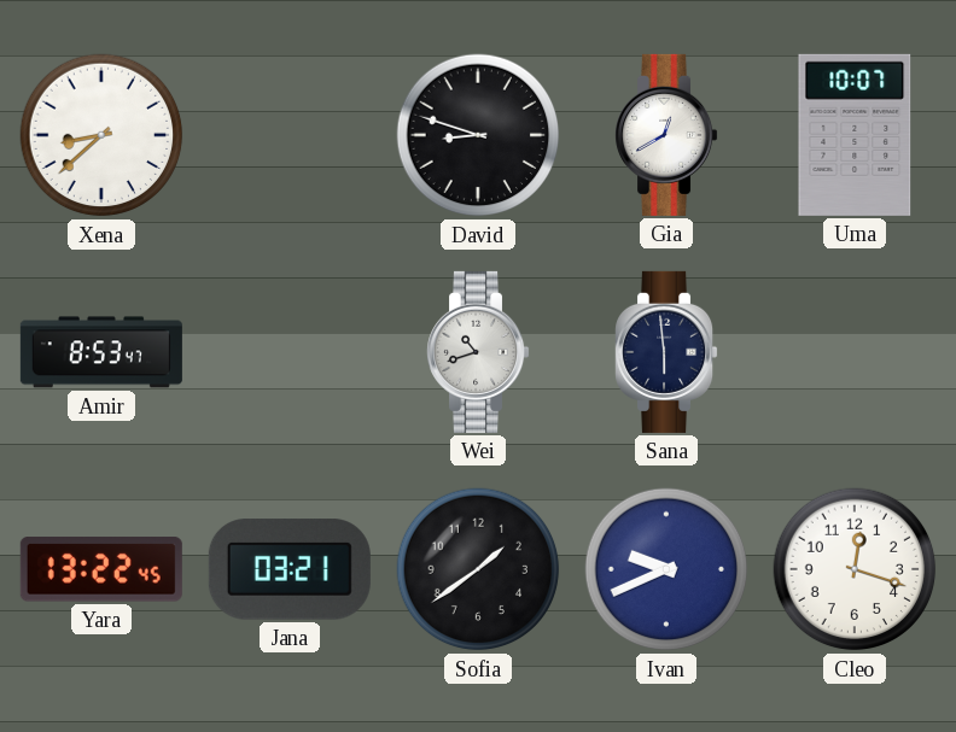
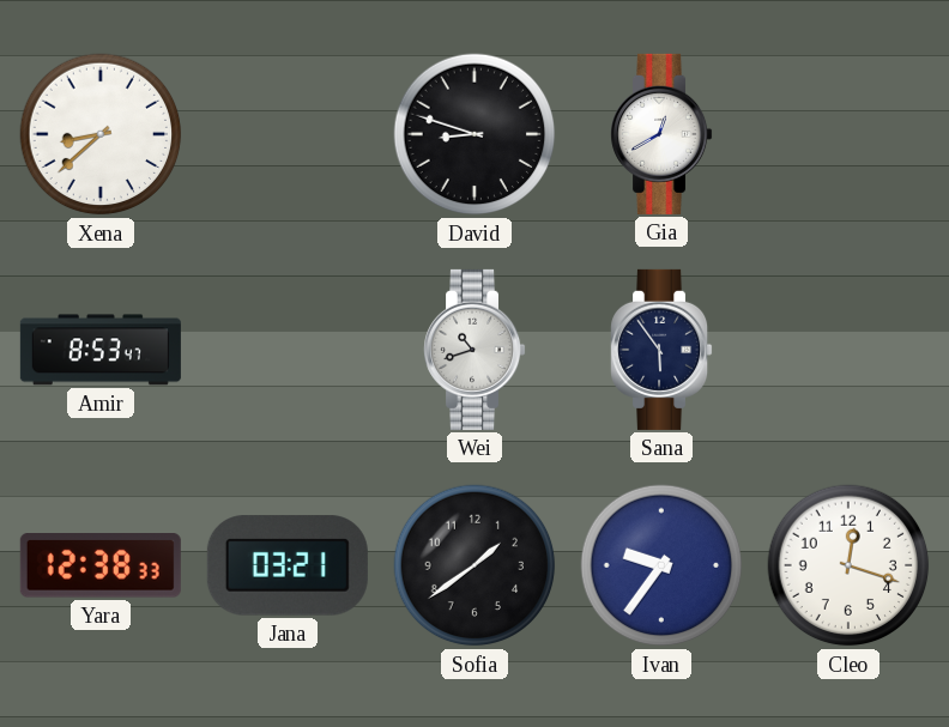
Uma: 10:07 -> none
Sana: 5:59 -> 5:54
Yara: 13:22 -> 12:38
Ivan: 9:41 -> 9:36
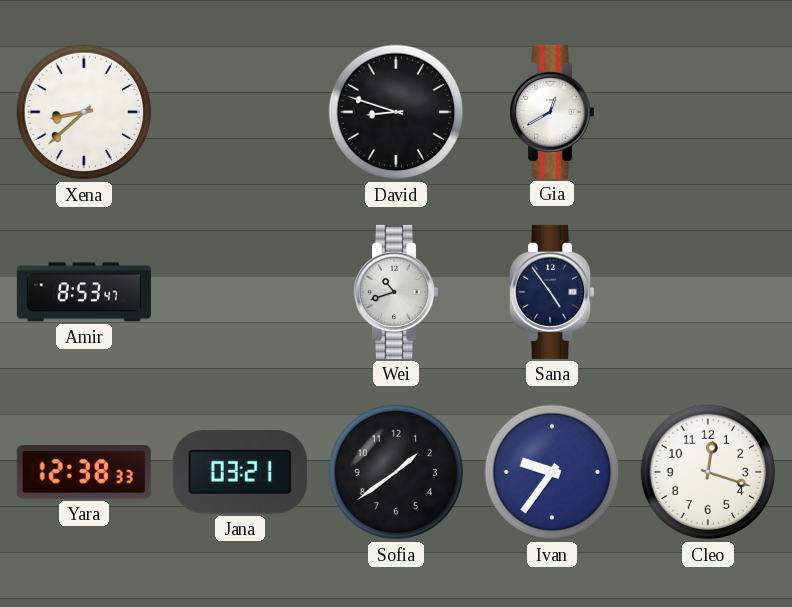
Sana: 5:54 -> 4:54
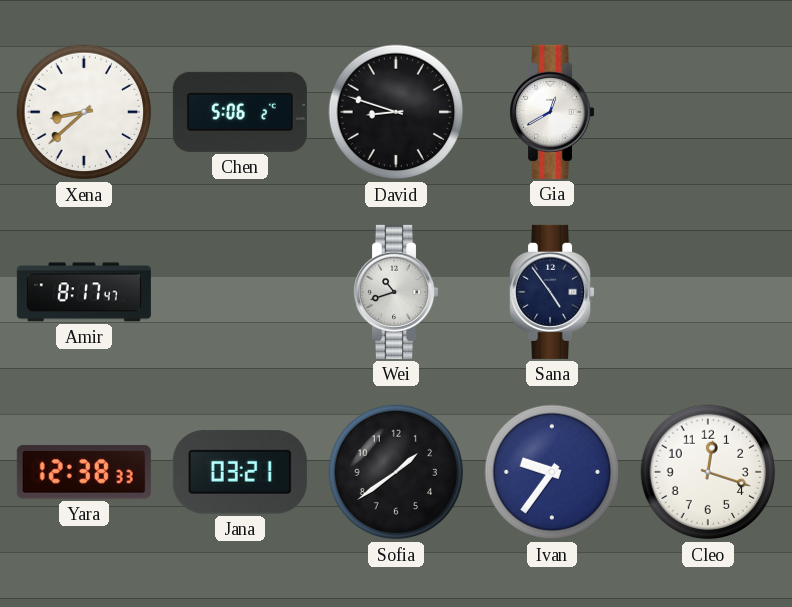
Chen: none -> 5:06
Amir: 8:53 -> 8:17
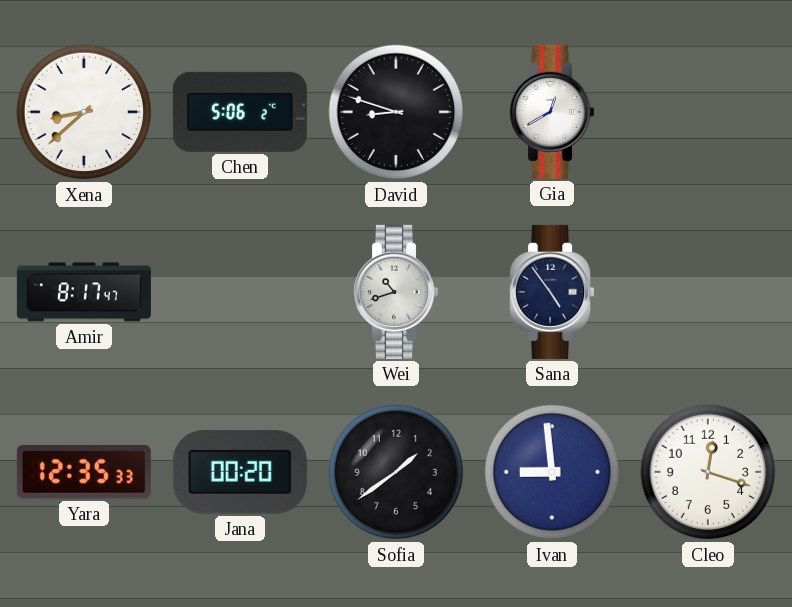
Yara: 12:38 -> 12:35
Jana: 03:21 -> 00:20
Ivan: 9:36 -> 8:59
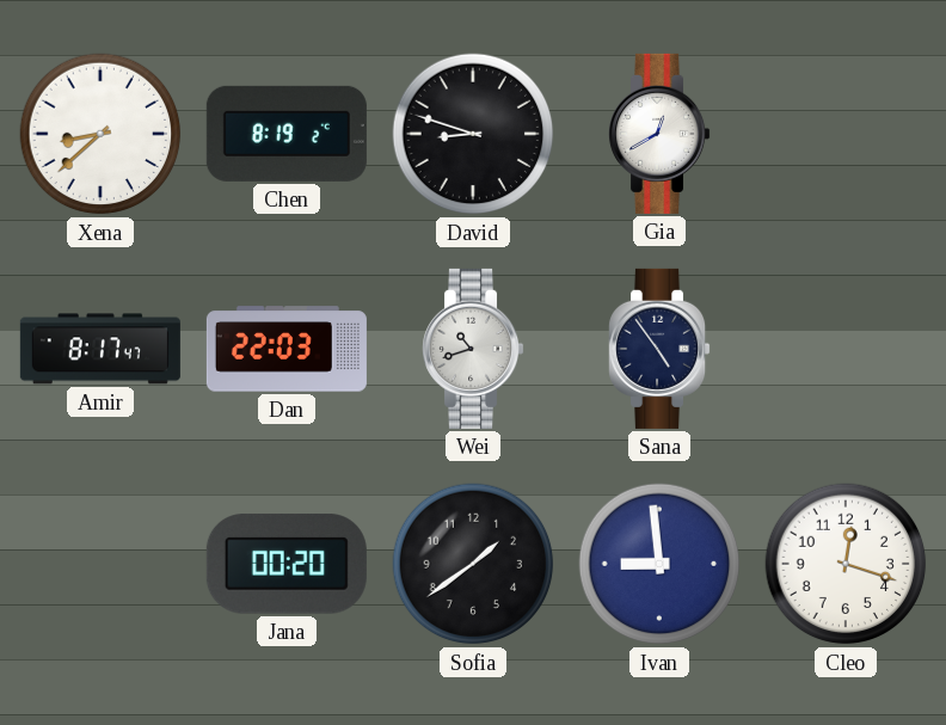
Chen: 5:06 -> 8:19
Dan: none -> 22:03
Yara: 12:35 -> none
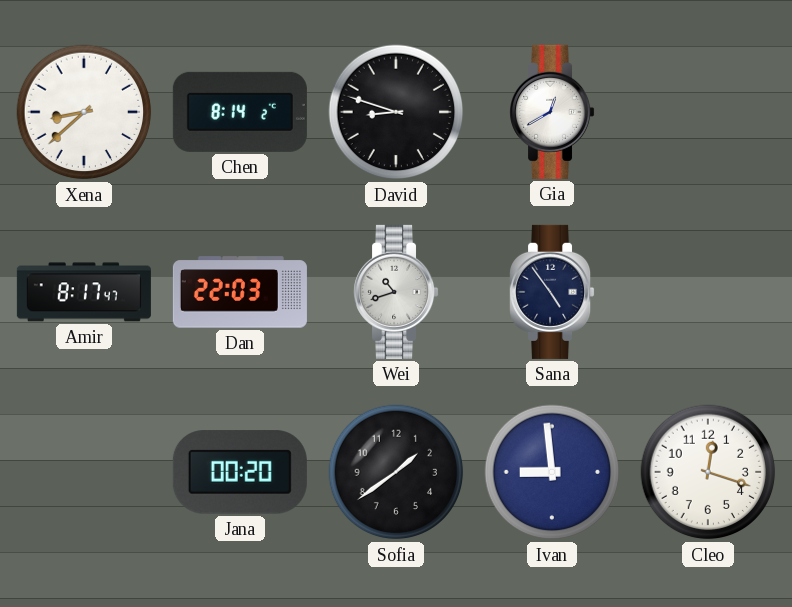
Chen: 8:19 -> 8:14
